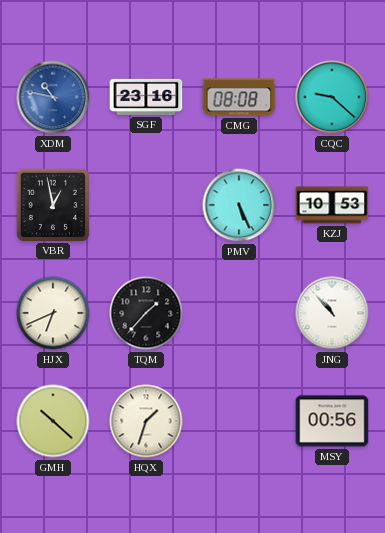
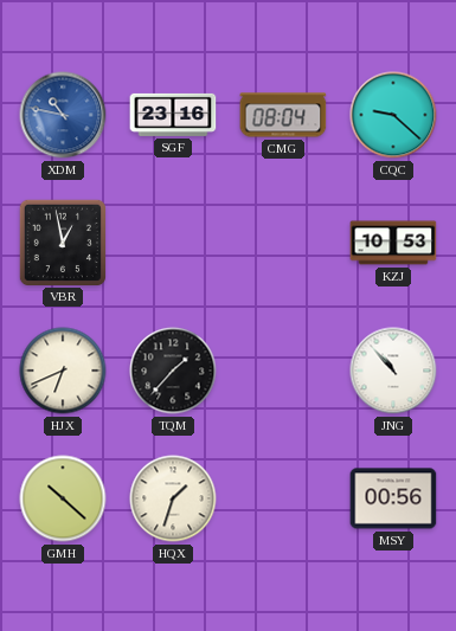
CMG: 08:08 -> 08:04
PMV: 5:26 -> none
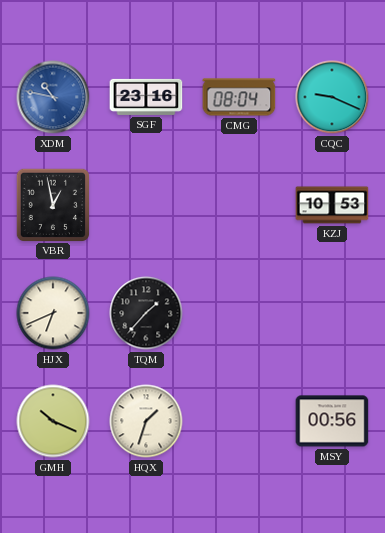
CQC: 9:22 -> 9:19
JNG: 10:53 -> none
GMH: 10:22 -> 10:19
